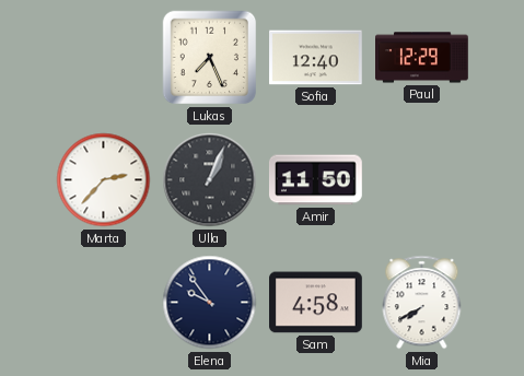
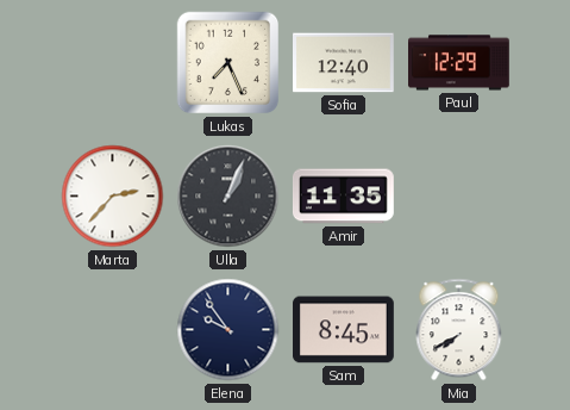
Amir: 11:50 -> 11:35
Sam: 4:58 -> 8:45
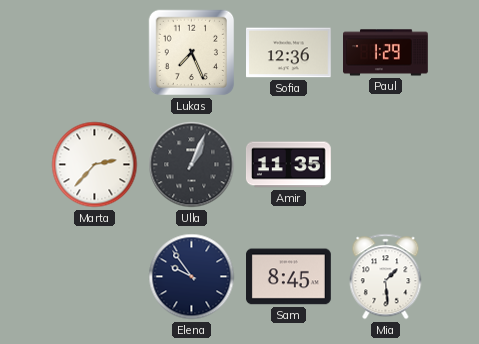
Sofia: 12:40 -> 12:36
Paul: 12:29 -> 1:29
Mia: 7:40 -> 1:29
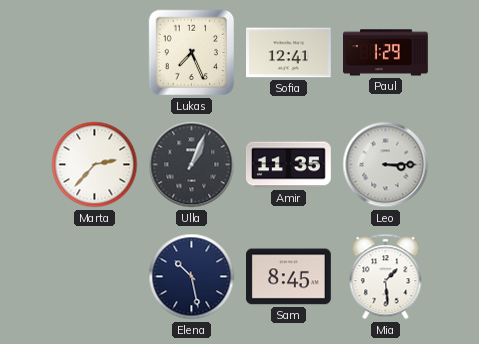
Sofia: 12:36 -> 12:41
Leo: none -> 3:15
Elena: 9:54 -> 10:28
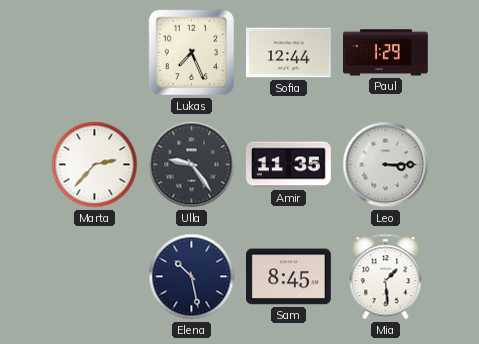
Sofia: 12:41 -> 12:44
Ulla: 1:04 -> 9:24
